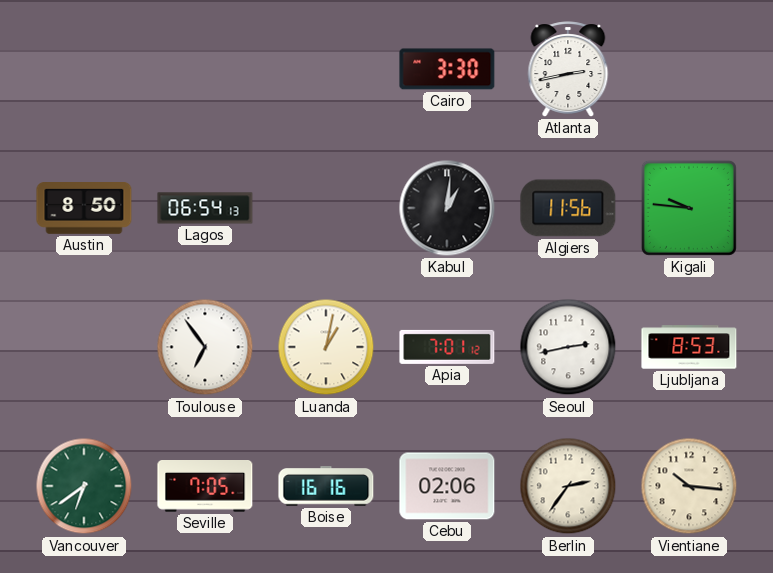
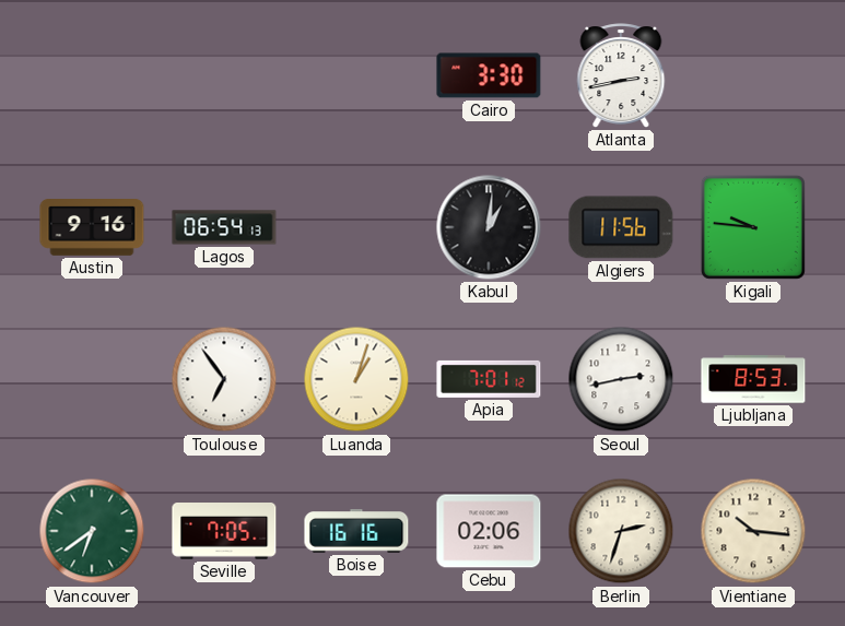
Austin: 8:50 -> 9:16
Luanda: 1:02 -> 1:03
Berlin: 2:36 -> 2:33
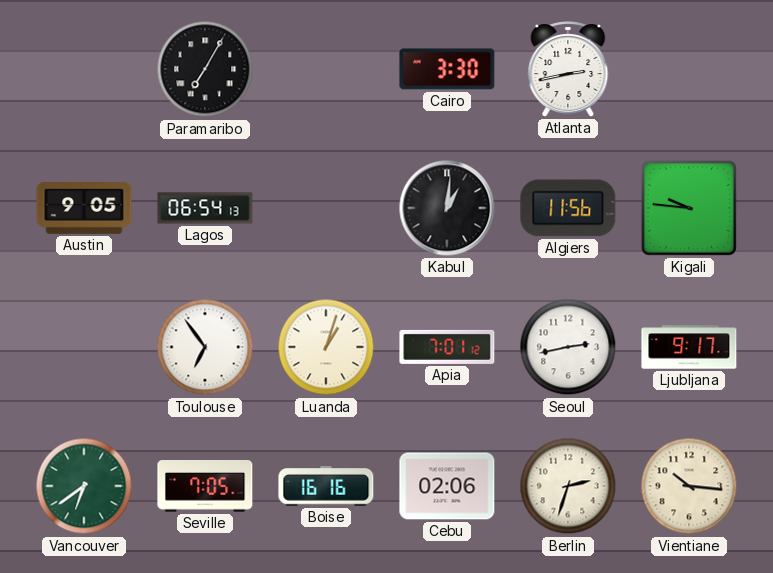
Paramaribo: none -> 7:05
Austin: 9:16 -> 9:05
Ljubljana: 8:53 -> 9:17
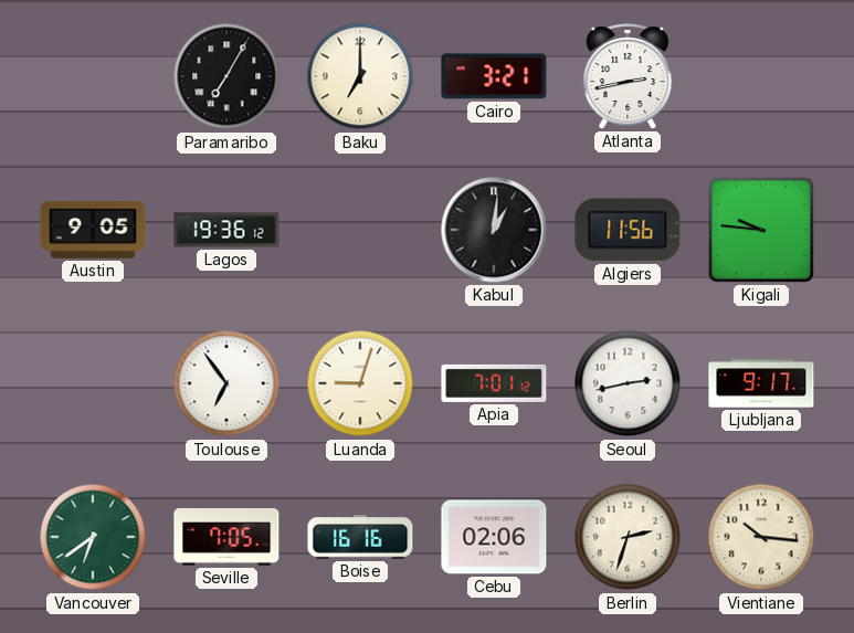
Baku: none -> 7:00
Cairo: 3:30 -> 3:21
Lagos: 06:54 -> 19:36
Luanda: 1:03 -> 9:03
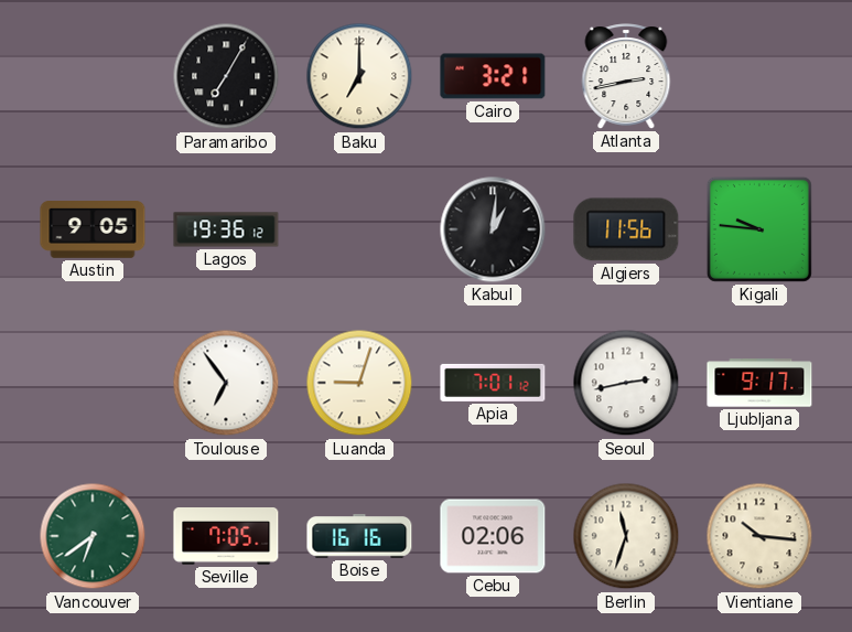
Berlin: 2:33 -> 11:33
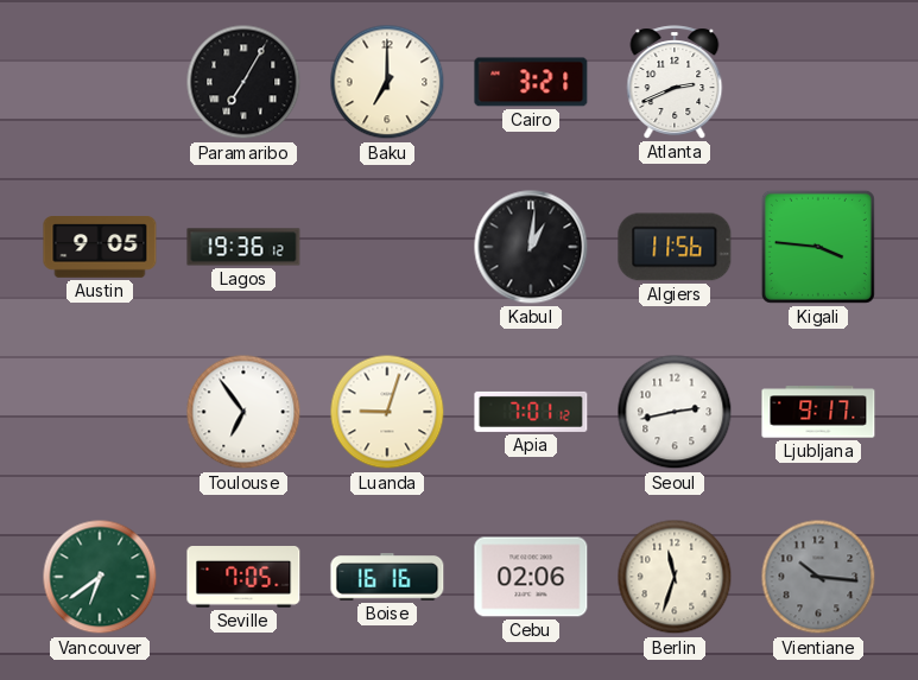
Atlanta: 2:43 -> 2:41
Kigali: 9:46 -> 3:46
Vientiane dial: cream -> grey
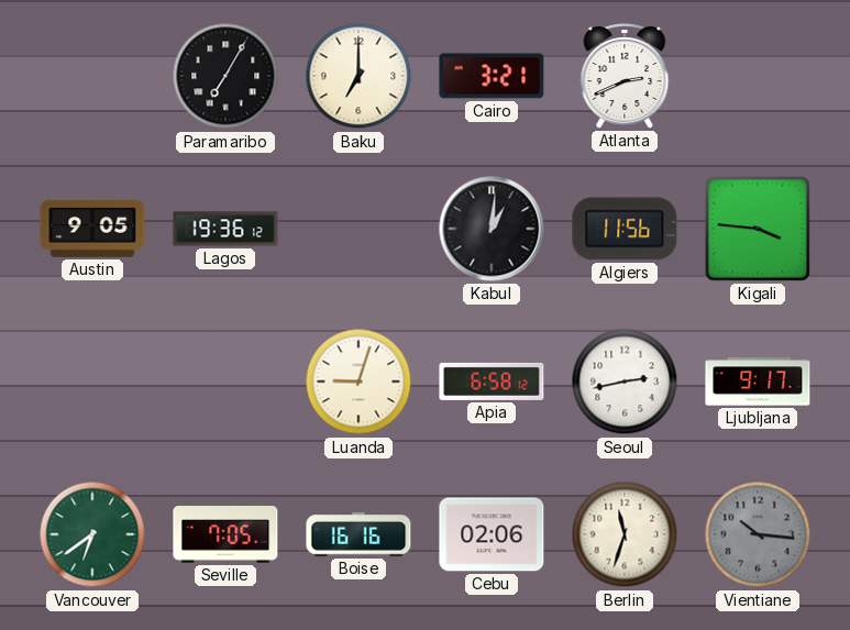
Toulouse: 6:54 -> none
Apia: 7:01 -> 6:58
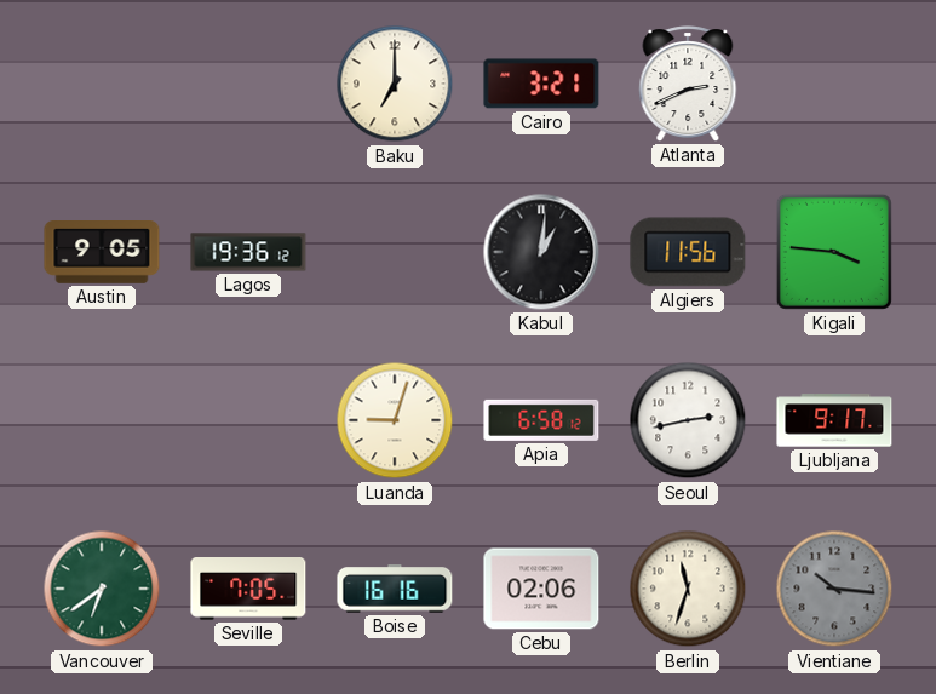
Paramaribo: 7:05 -> none
